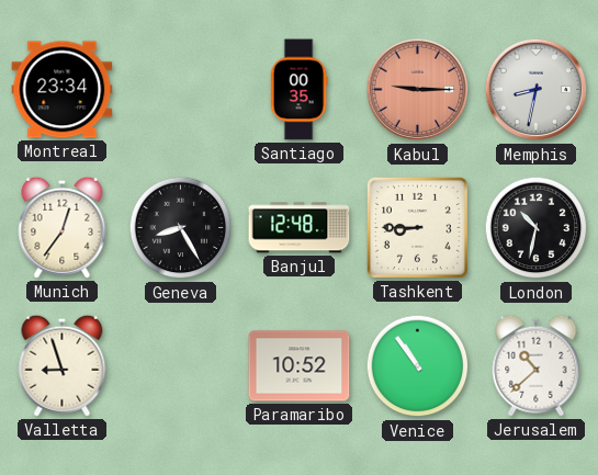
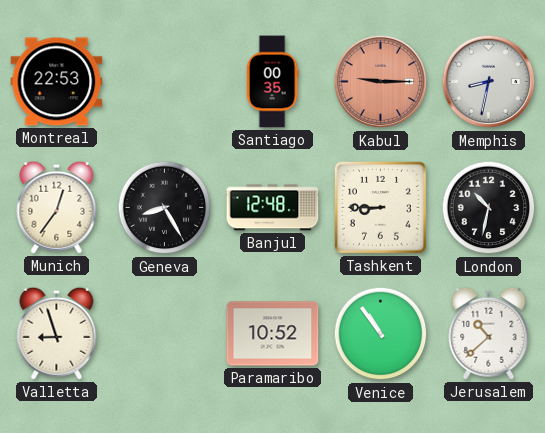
Montreal: 23:34 -> 22:53
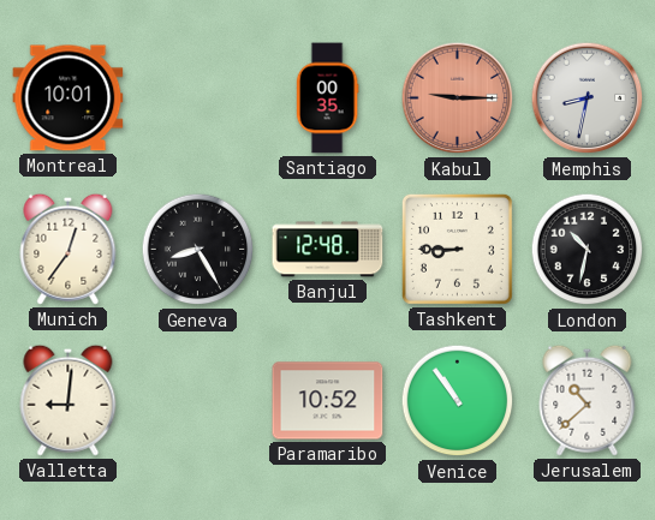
Montreal: 22:53 -> 10:01
Valletta: 8:57 -> 9:01
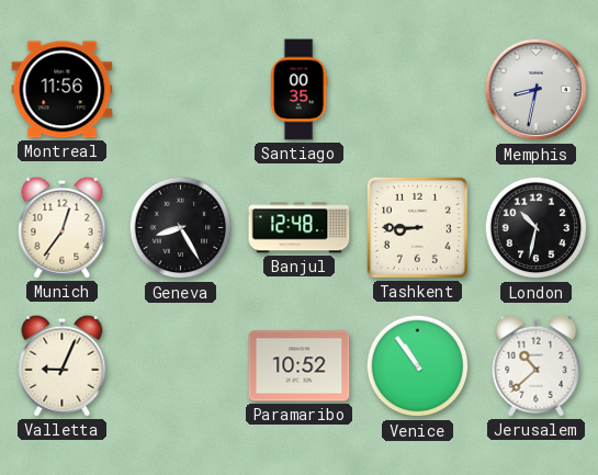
Montreal: 10:01 -> 11:56
Kabul: 9:15 -> none
Valletta: 9:01 -> 9:04
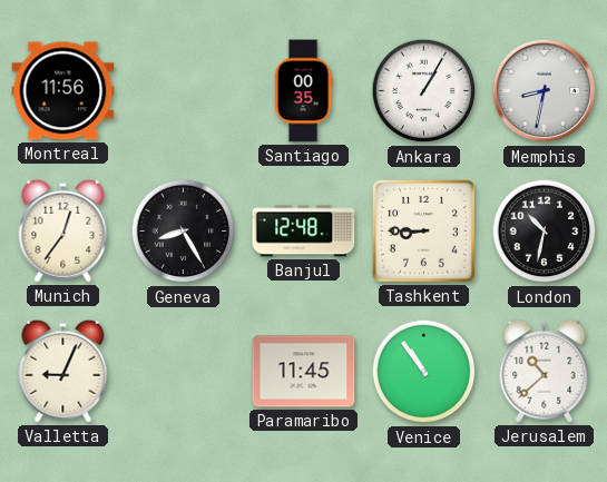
Ankara: none -> 1:05
Paramaribo: 10:52 -> 11:45
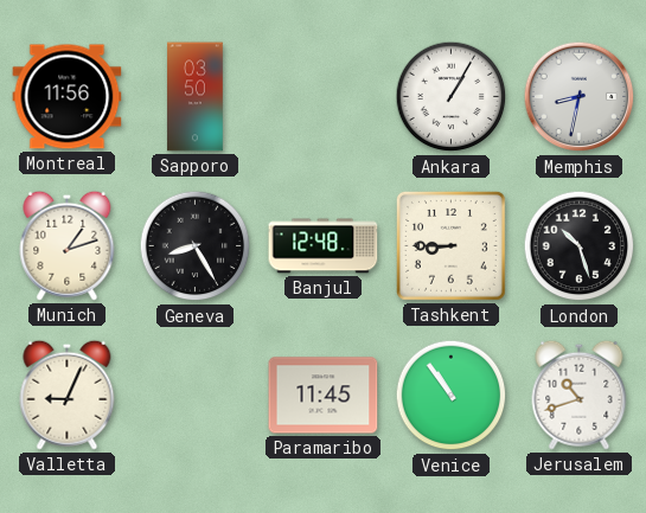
Sapporo: none -> 03:50
Santiago: 00:35 -> none
Munich: 12:36 -> 1:12
London: 10:32 -> 10:27
Jerusalem: 10:38 -> 10:42
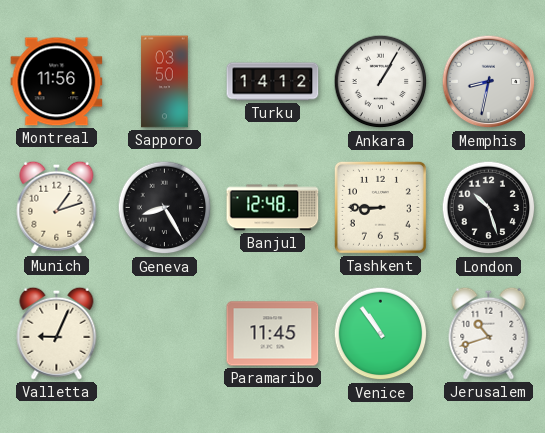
Turku: none -> 14:12
